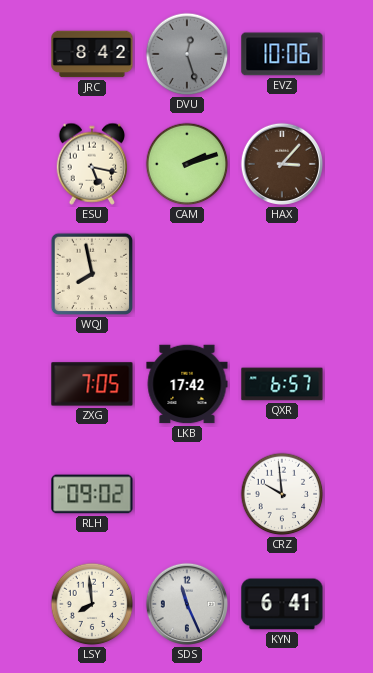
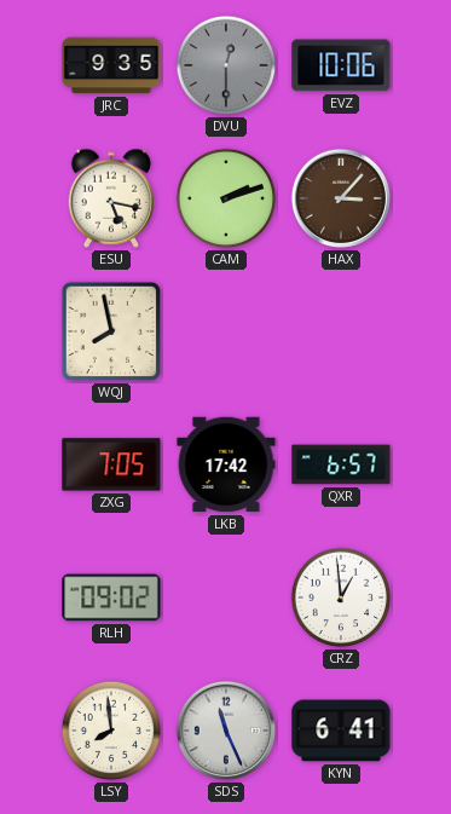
JRC: 8:42 -> 9:35
DVU: 12:27 -> 12:30
CRZ: 9:59 -> 12:59
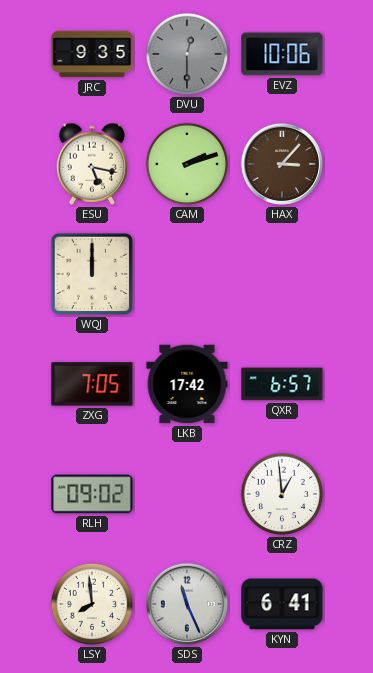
WQJ: 7:58 -> 12:00
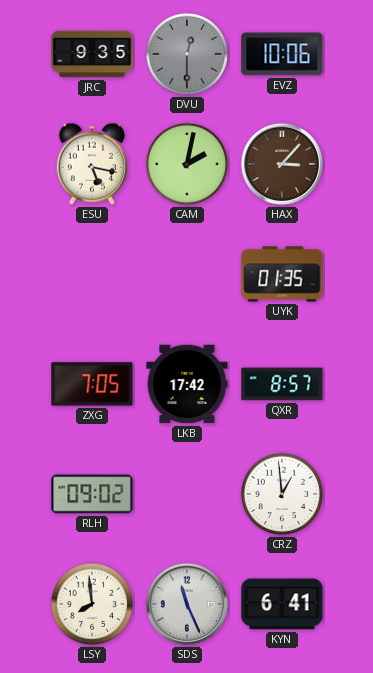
CAM: 2:12 -> 2:02
WQJ: 12:00 -> none
UYK: none -> 01:35
QXR: 6:57 -> 8:57
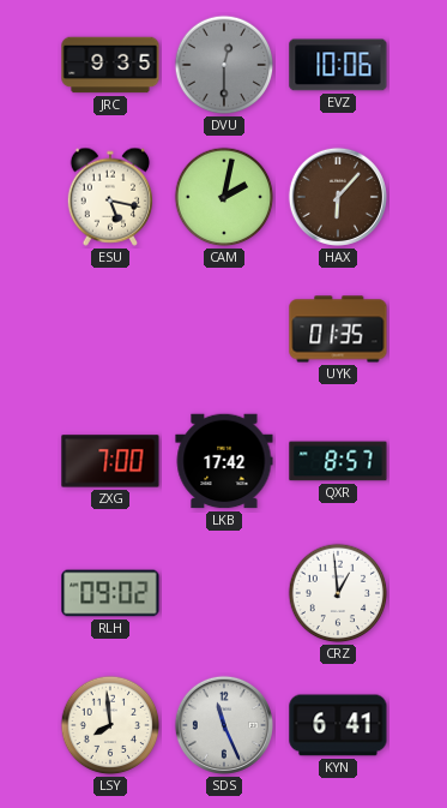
HAX: 3:07 -> 6:07
ZXG: 7:05 -> 7:00
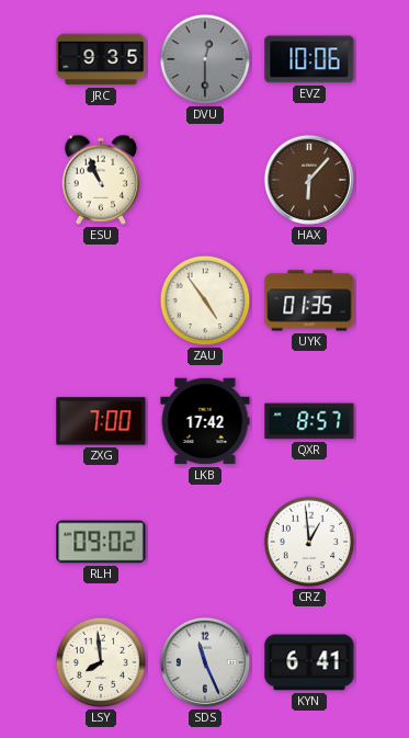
ESU: 5:17 -> 10:56
CAM: 2:02 -> none
ZAU: none -> 4:54
